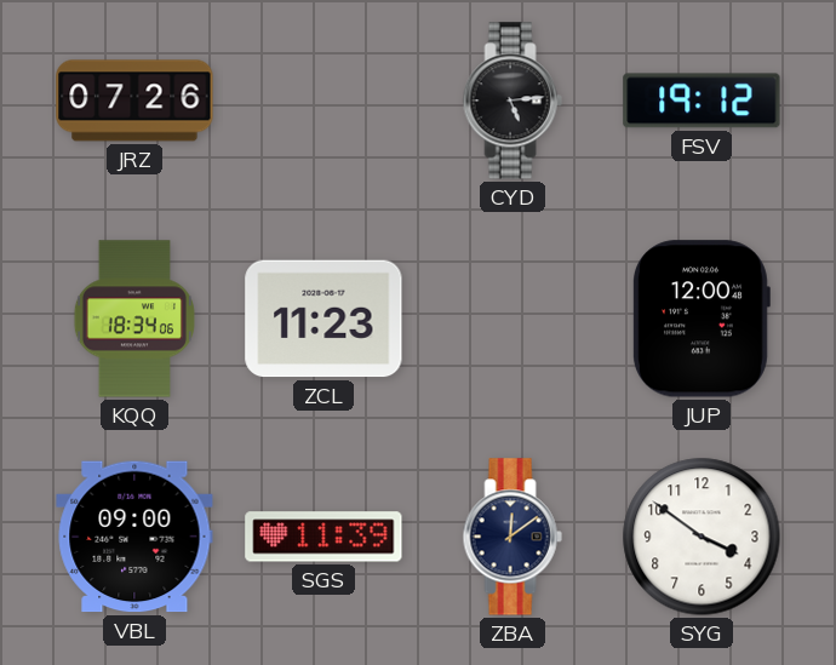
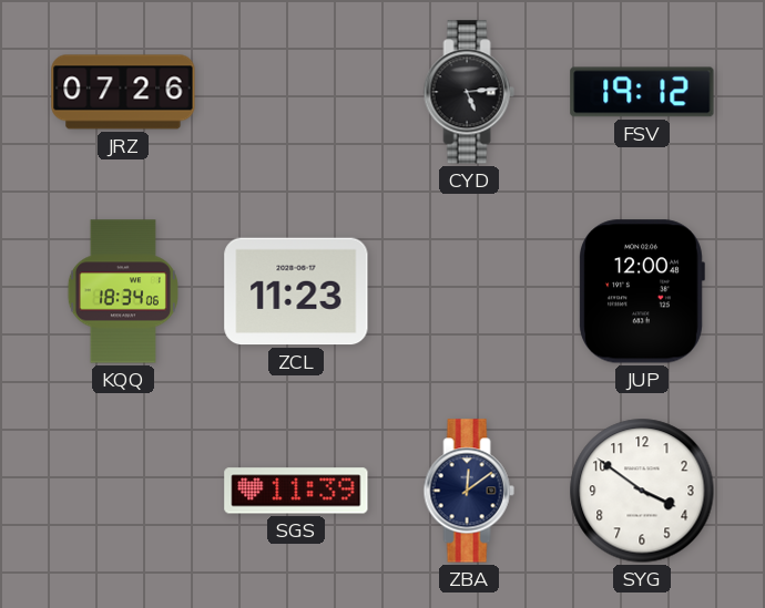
VBL: 09:00 -> none
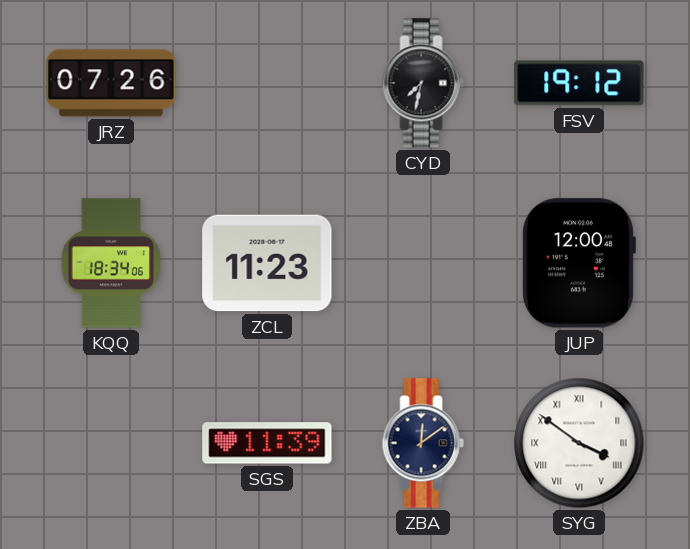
CYD: 5:14 -> 7:32
SYG numerals: Arabic -> Roman
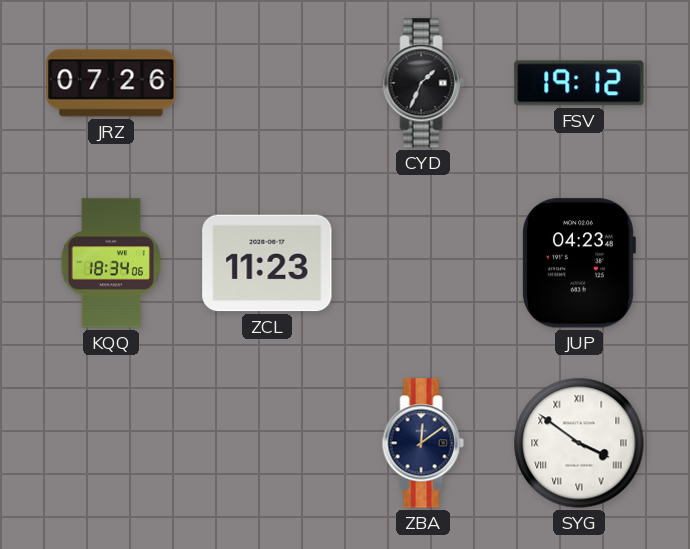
CYD: 7:32 -> 1:34
JUP: 12:00 -> 04:23
SGS: 11:39 -> none
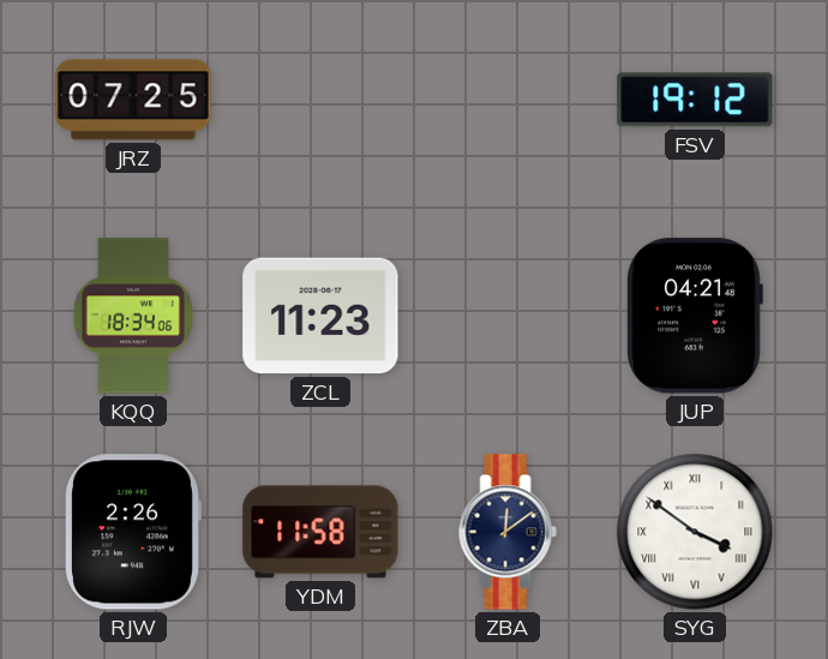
JRZ: 07:26 -> 07:25
CYD: 1:34 -> none
JUP: 04:23 -> 04:21
RJW: none -> 2:26
YDM: none -> 11:58
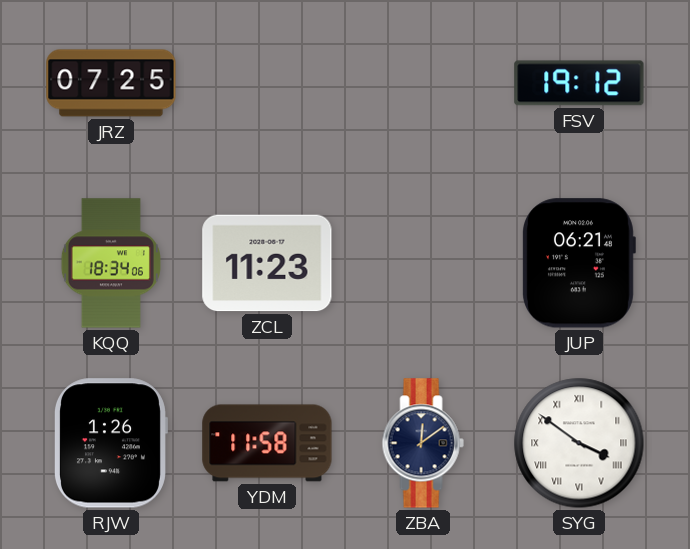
JUP: 04:21 -> 06:21
RJW: 2:26 -> 1:26
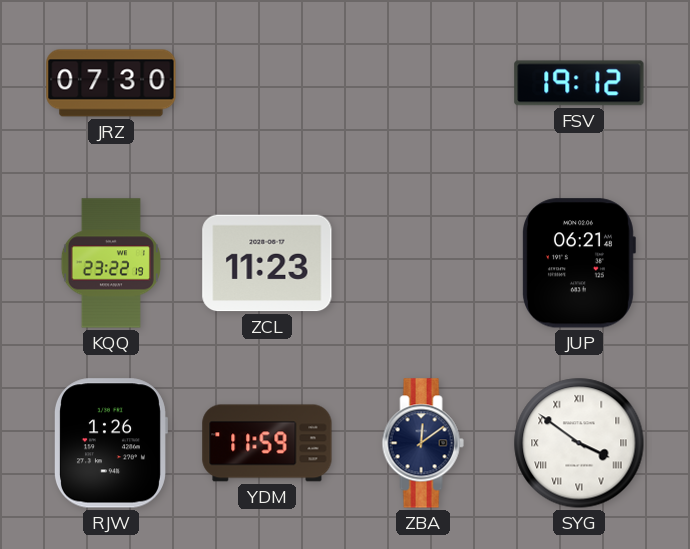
JRZ: 07:25 -> 07:30
KQQ: 18:34 -> 23:22
YDM: 11:58 -> 11:59
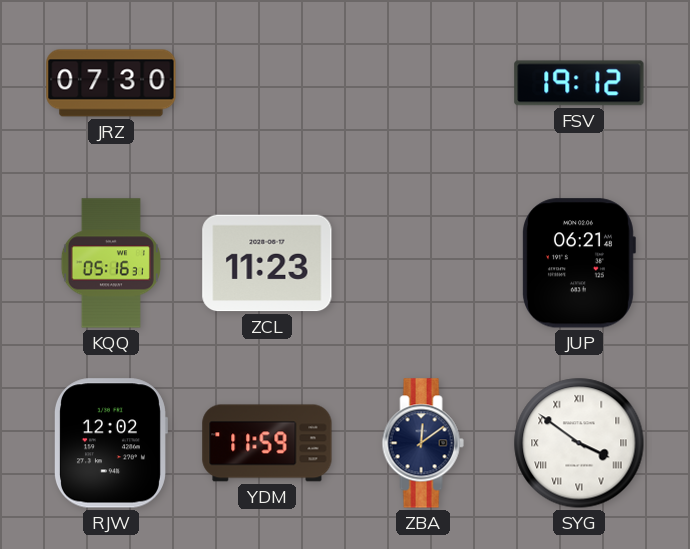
KQQ: 23:22 -> 05:16
RJW: 1:26 -> 12:02
